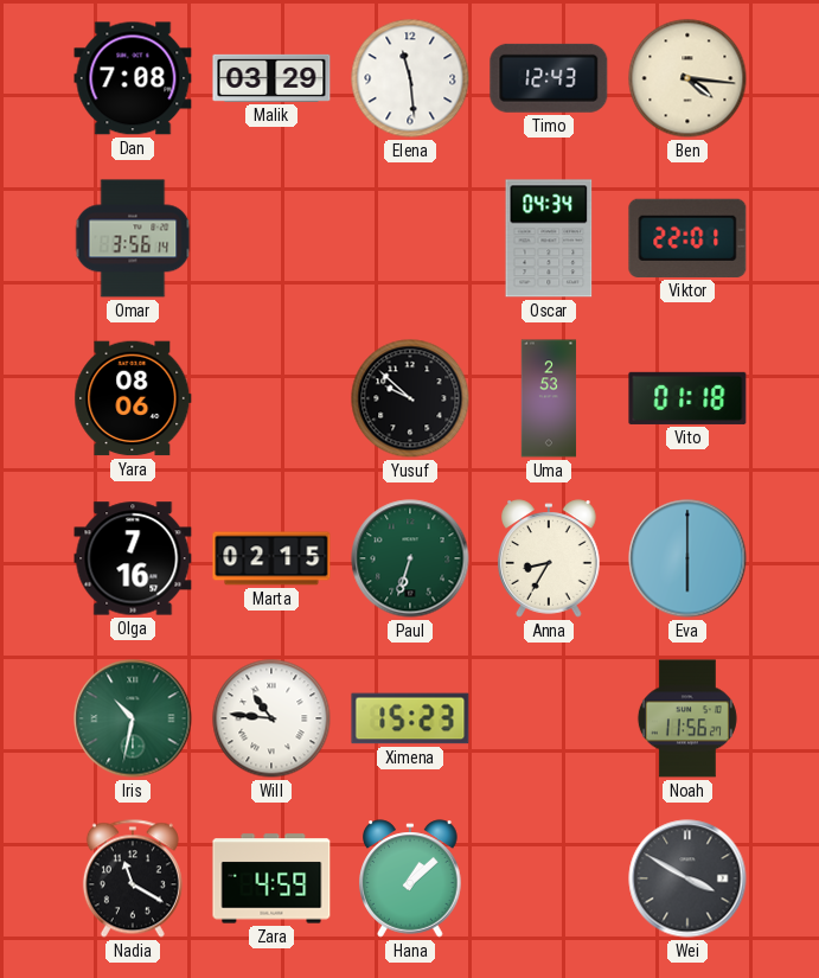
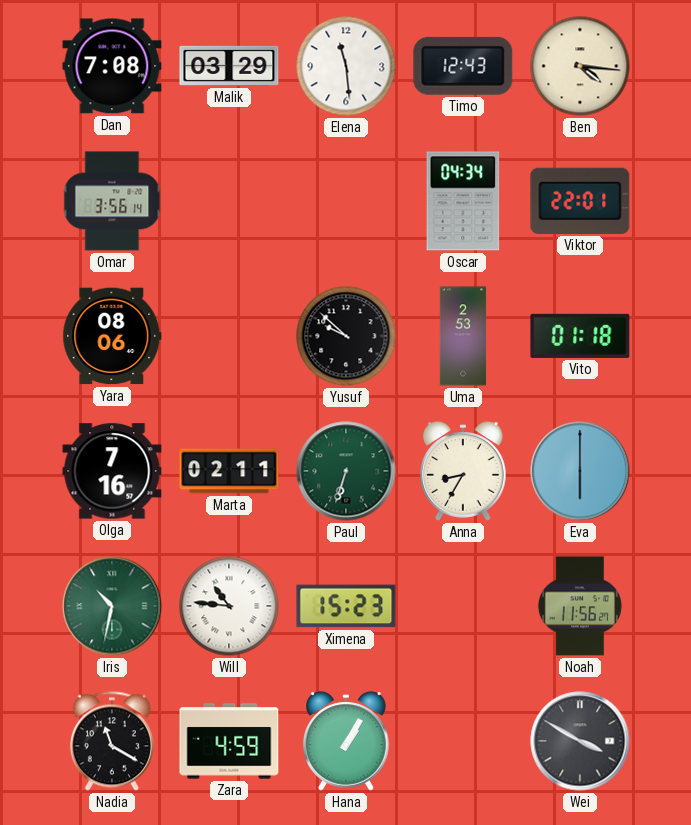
Marta: 02:15 -> 02:11
Hana: 1:08 -> 1:05
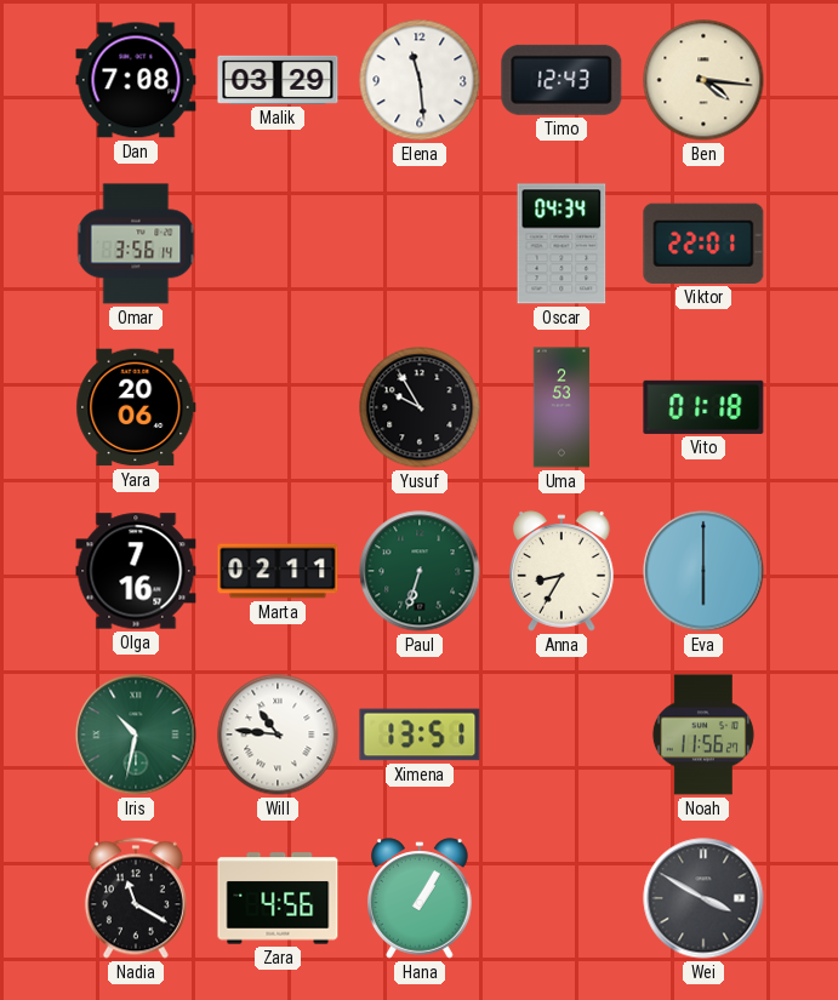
Yara: 08:06 -> 20:06
Yusuf: 9:52 -> 9:55
Ximena: 15:23 -> 13:51
Zara: 4:59 -> 4:56
